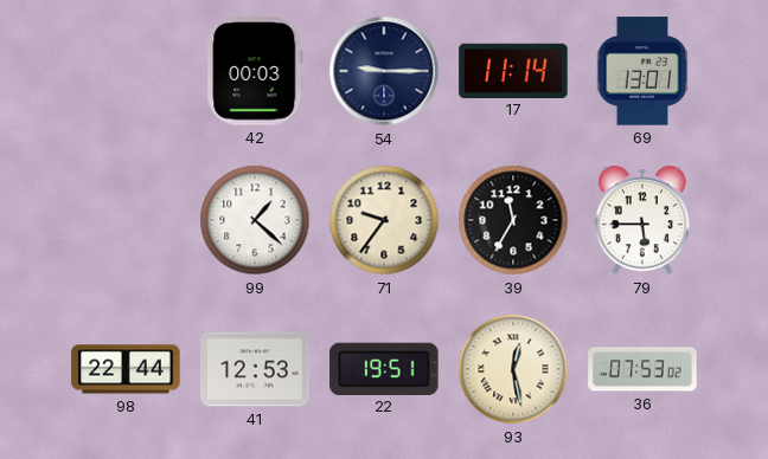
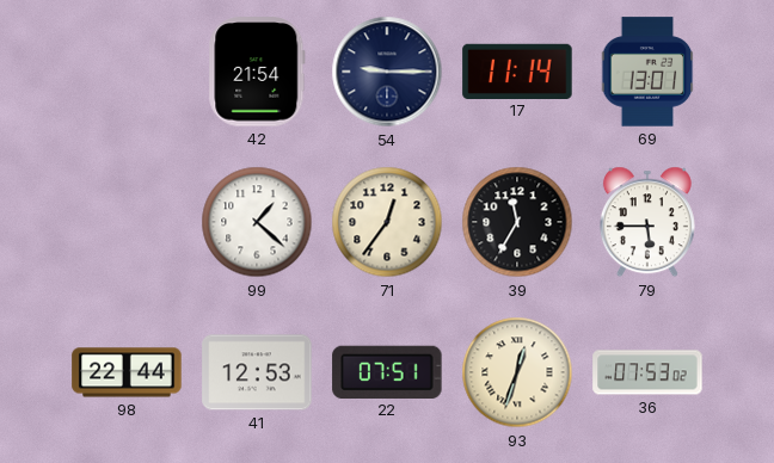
42: 00:03 -> 21:54
71: 9:36 -> 12:36
22: 19:51 -> 07:51
93: 12:28 -> 12:33
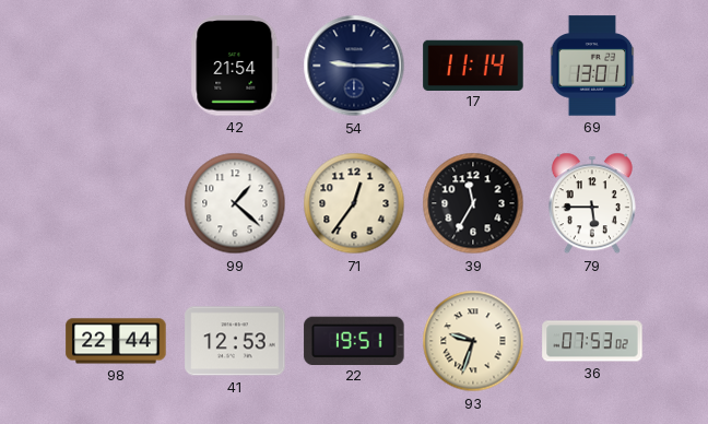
22: 07:51 -> 19:51
93: 12:33 -> 9:33
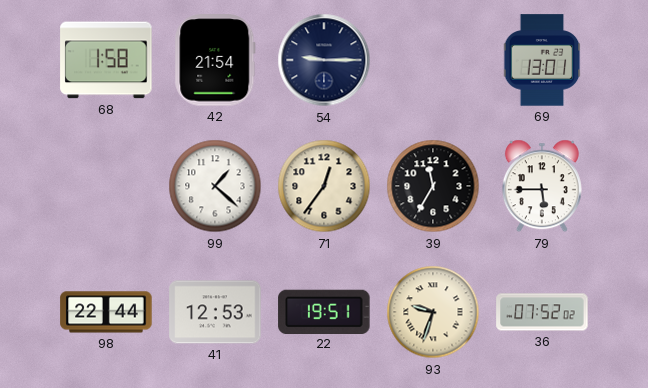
68: none -> 1:58
17: 11:14 -> none
36: 07:53 -> 07:52
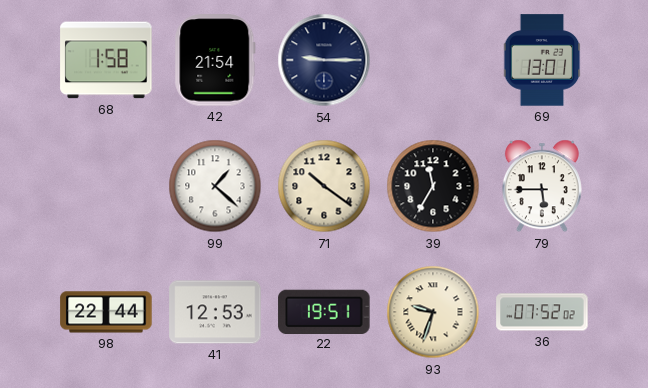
71: 12:36 -> 10:21
